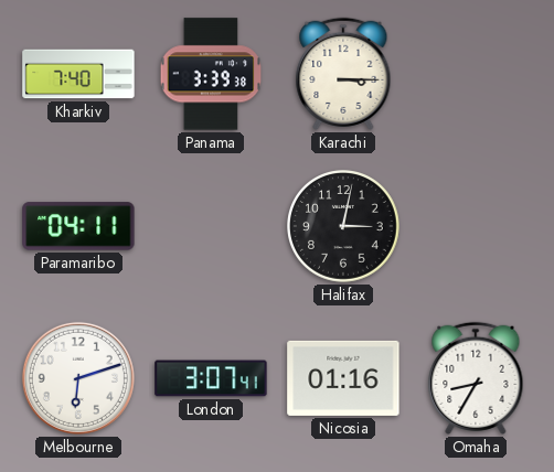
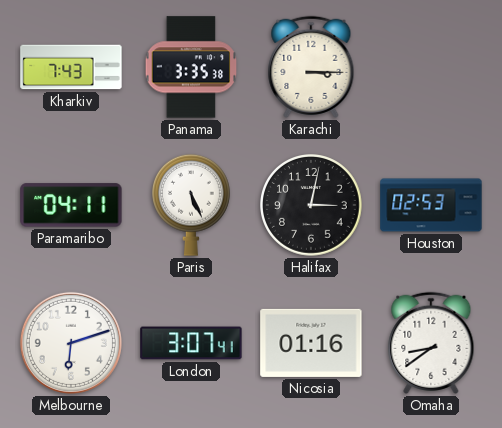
Kharkiv: 7:40 -> 7:43
Panama: 3:39 -> 3:35
Paris: none -> 5:26
Houston: none -> 02:53
Omaha: 8:35 -> 8:39
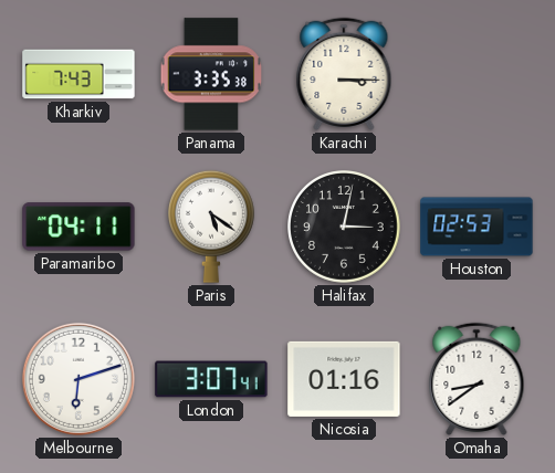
Paris: 5:26 -> 5:21
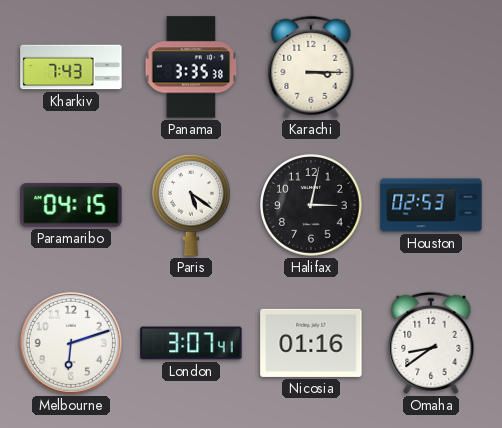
Paramaribo: 04:11 -> 04:15
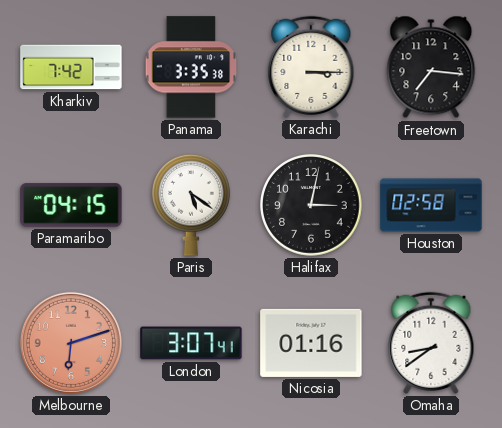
Kharkiv: 7:43 -> 7:42
Freetown: none -> 7:16
Houston: 02:53 -> 02:58
Melbourne dial: white -> salmon
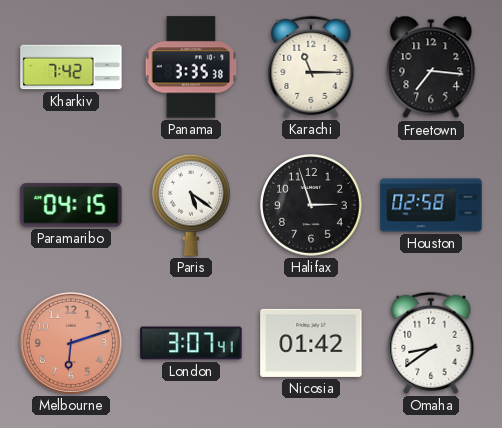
Karachi: 3:15 -> 11:15
Halifax: 3:02 -> 2:57
Nicosia: 01:16 -> 01:42
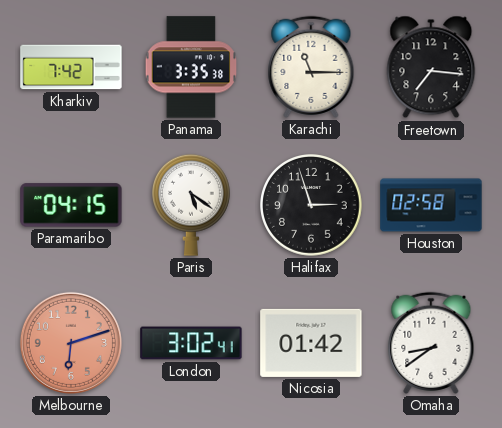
London: 3:07 -> 3:02
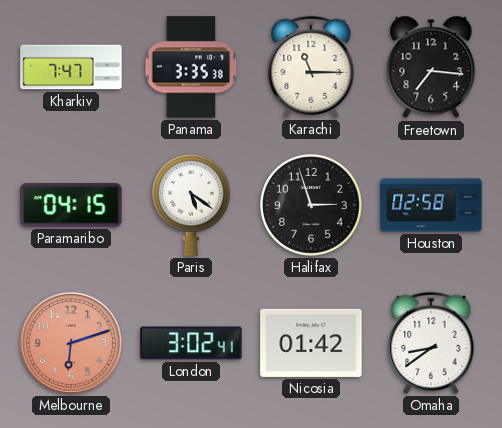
Kharkiv: 7:42 -> 7:47
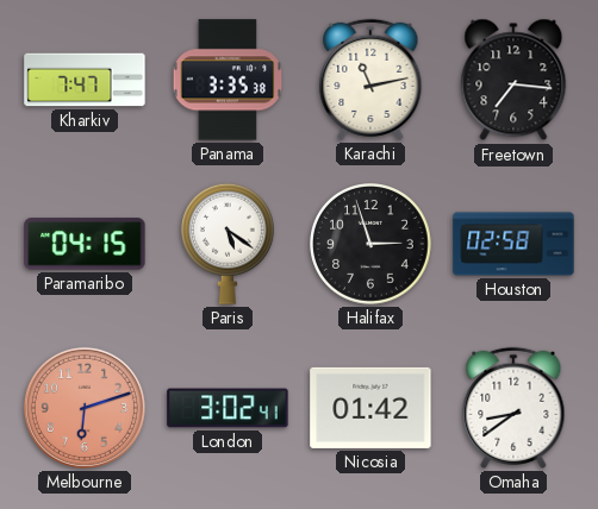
Karachi: 11:15 -> 11:13
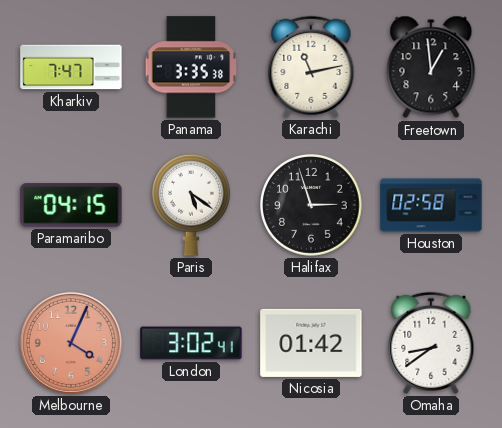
Freetown: 7:16 -> 12:59
Melbourne: 6:12 -> 4:04
